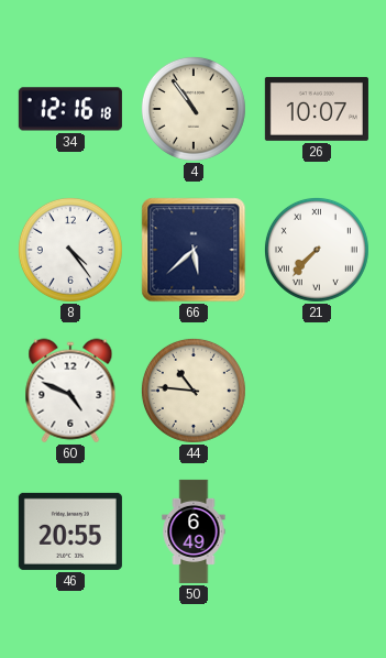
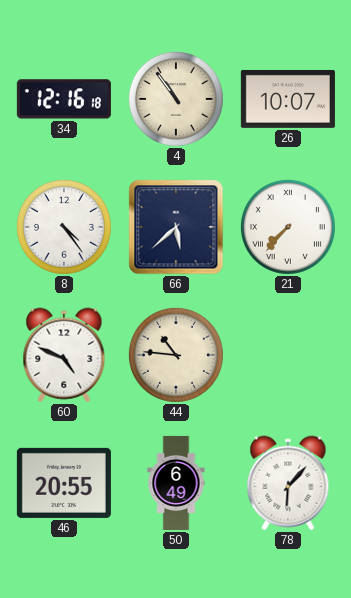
78: none -> 6:07
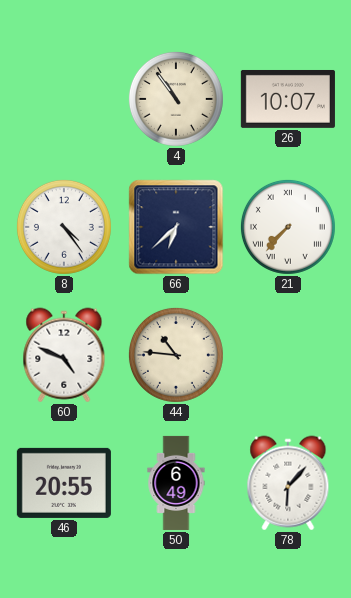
34: 12:16 -> none
66: 5:38 -> 6:38
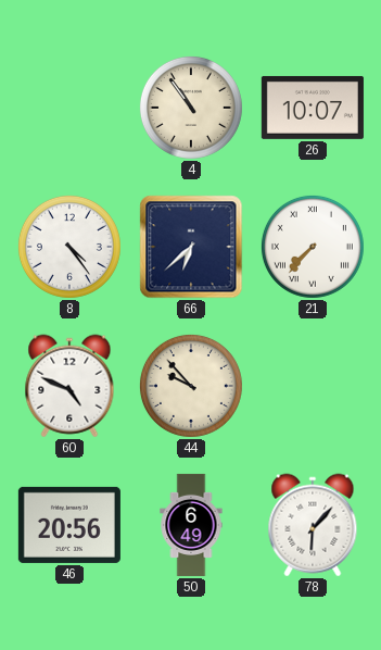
44: 10:46 -> 9:53
46: 20:55 -> 20:56
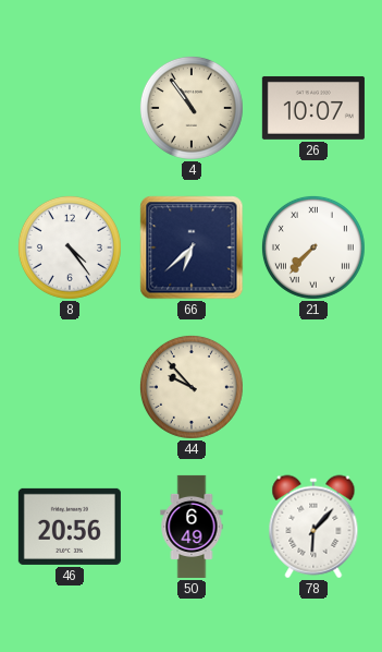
60: 4:49 -> none
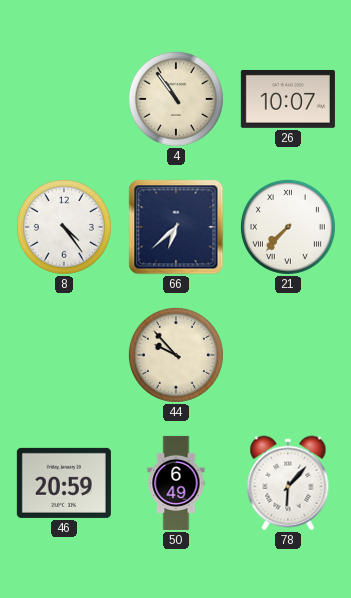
46: 20:56 -> 20:59
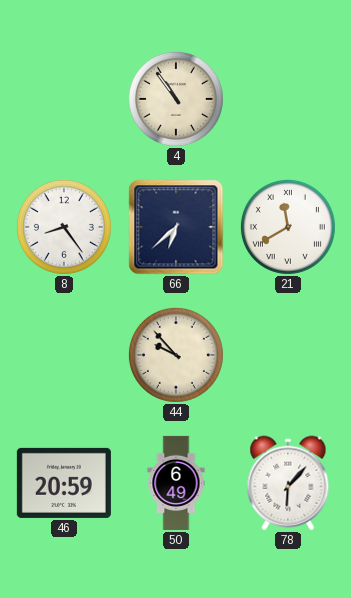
26: 10:07 -> none
8: 4:24 -> 8:24
21: 7:37 -> 11:40
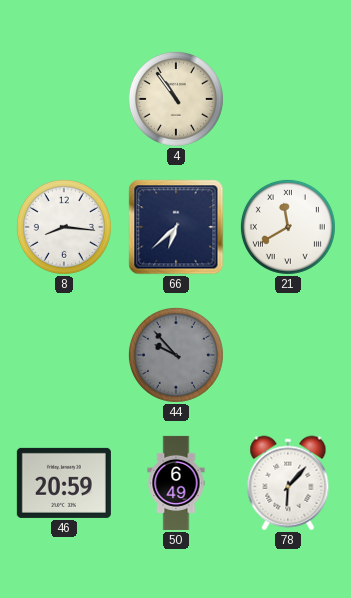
8: 8:24 -> 8:16
44 dial: cream -> grey
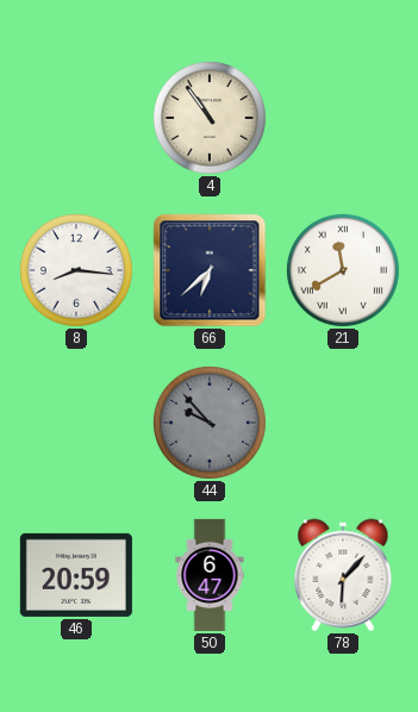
50: 6:49 -> 6:47
